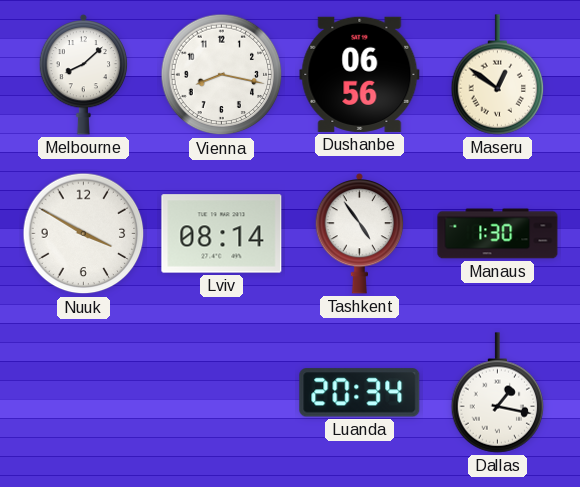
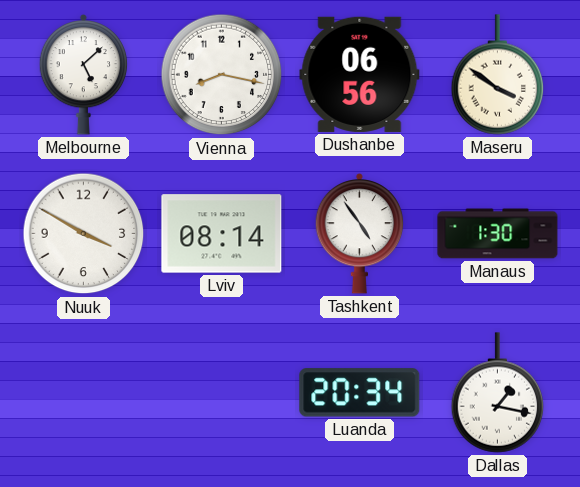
Melbourne: 8:08 -> 5:08
Maseru: 12:51 -> 3:51
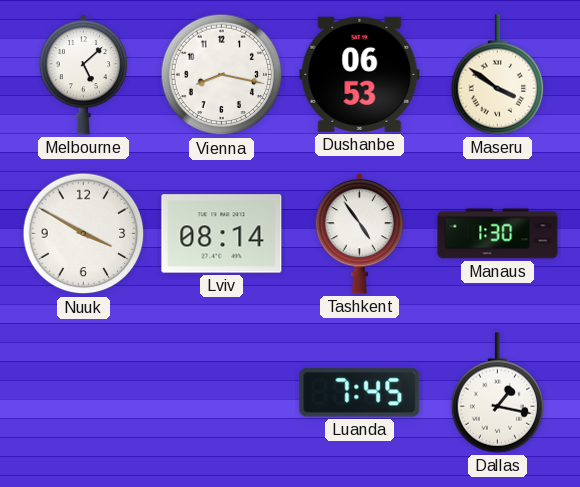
Dushanbe: 06:56 -> 06:53
Luanda: 20:34 -> 7:45
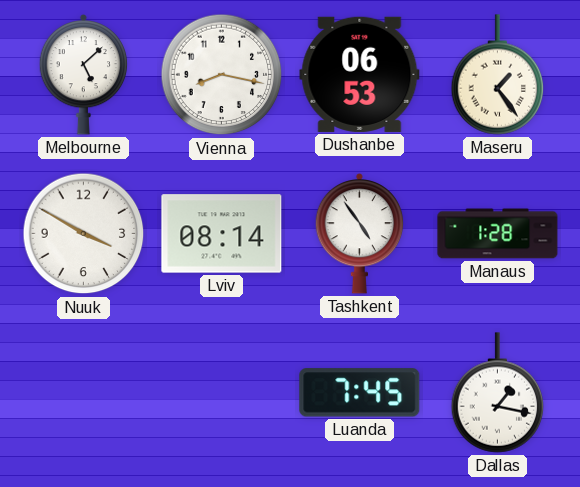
Maseru: 3:51 -> 1:24
Manaus: 1:30 -> 1:28
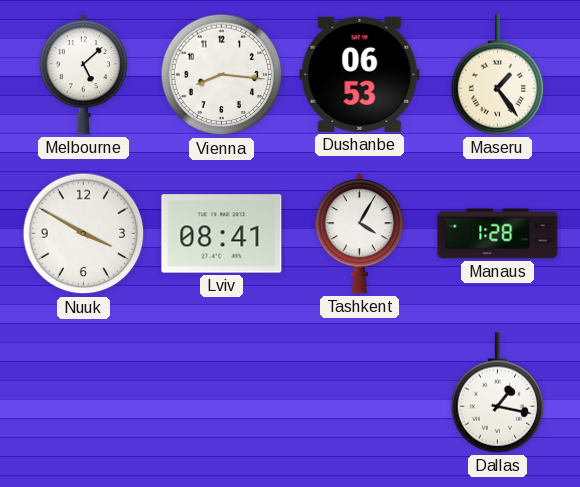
Vienna: 8:17 -> 8:16
Lviv: 08:14 -> 08:41
Tashkent: 4:54 -> 4:05
Luanda: 7:45 -> none
